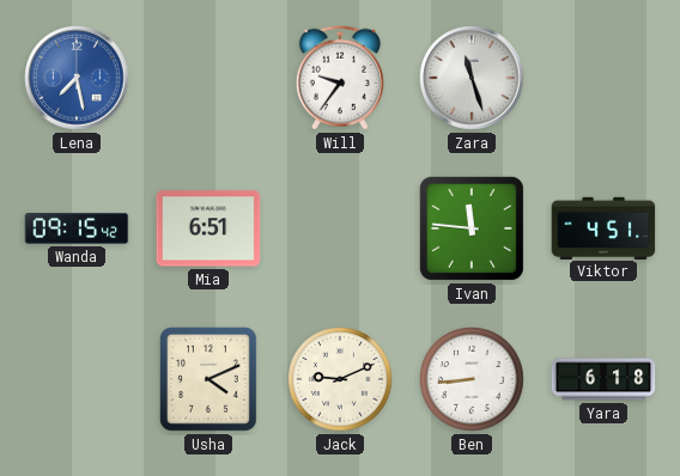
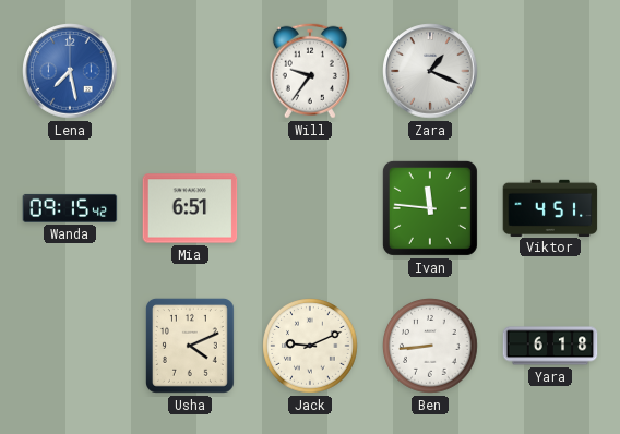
Zara: 11:27 -> 1:19
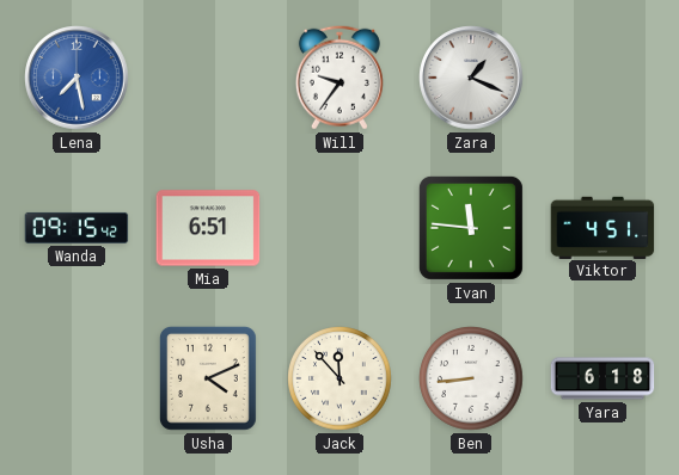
Jack: 9:11 -> 11:53
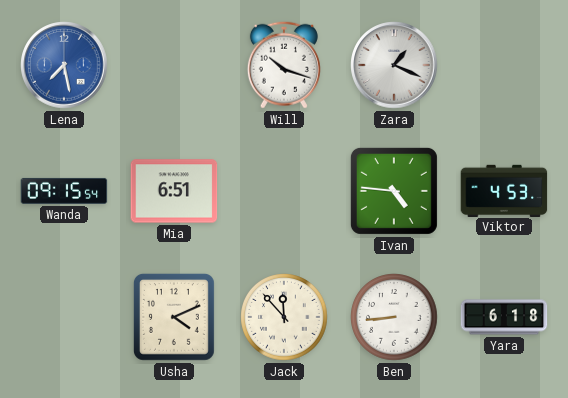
Will: 9:36 -> 10:18
Wanda: 09:15:42 -> 09:15:54
Ivan: 11:46 -> 4:46
Viktor: 4:51 -> 4:53
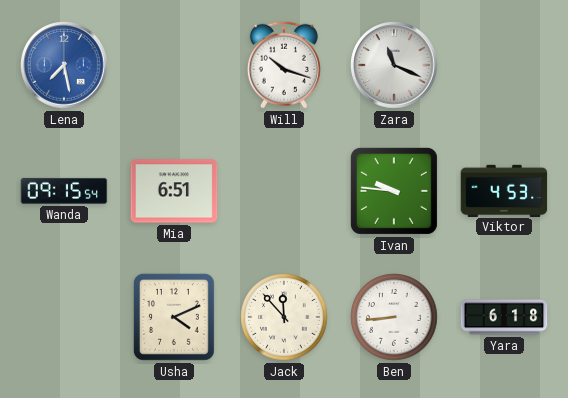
Zara: 1:19 -> 11:19
Ivan: 4:46 -> 9:46
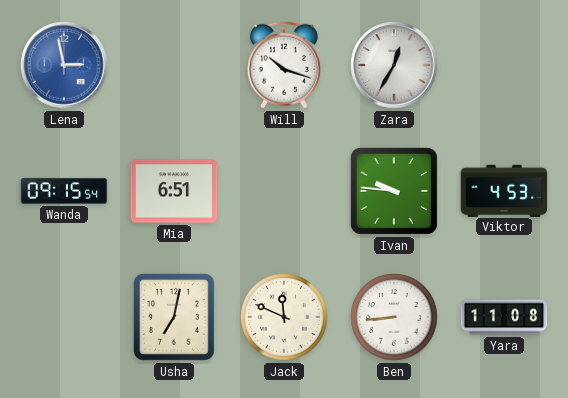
Lena: 7:28 -> 2:58
Zara: 11:19 -> 12:35
Usha: 4:11 -> 7:02
Jack: 11:53 -> 11:49
Yara: 6:18 -> 11:08
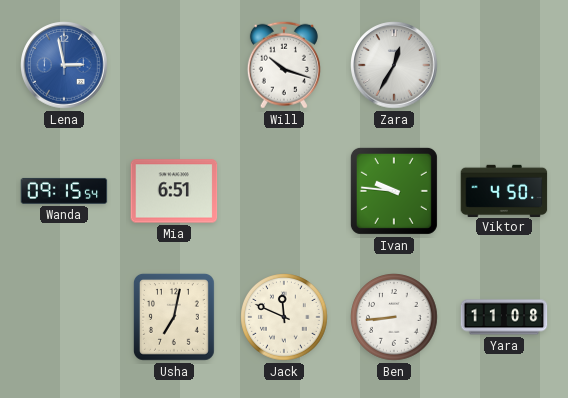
Viktor: 4:53 -> 4:50
